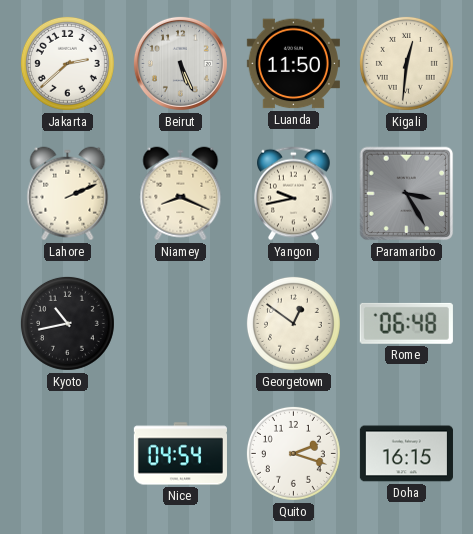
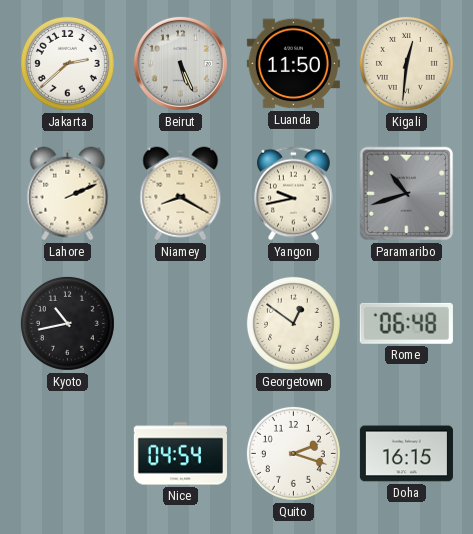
Niamey: 8:19 -> 8:20
Paramaribo: 3:25 -> 10:42
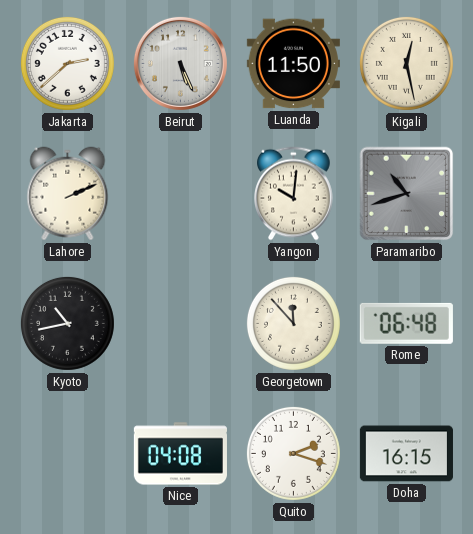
Kigali: 12:31 -> 12:28
Niamey: 8:20 -> none
Yangon: 9:43 -> 10:01
Georgetown: 12:51 -> 11:53
Nice: 04:54 -> 04:08
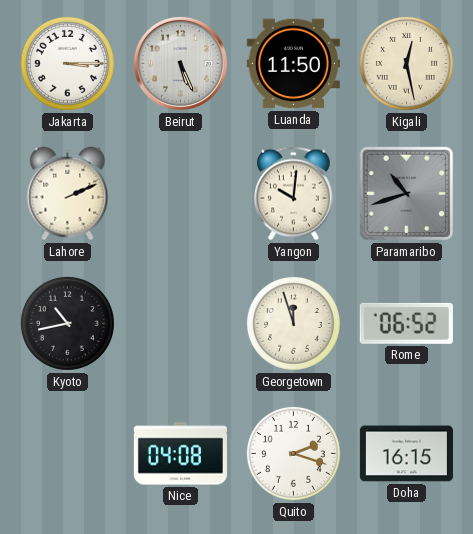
Jakarta: 2:38 -> 3:15
Georgetown: 11:53 -> 11:57
Rome: 06:48 -> 06:52
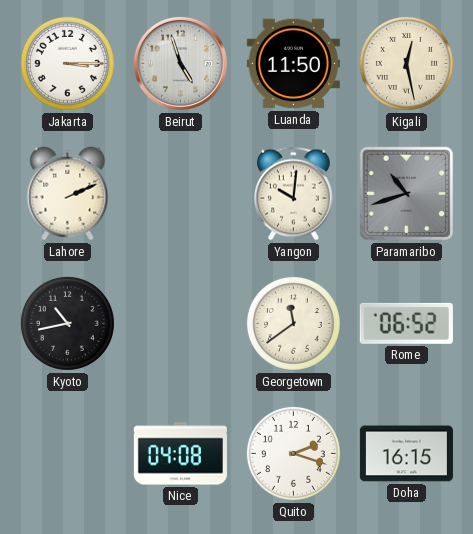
Beirut: 5:26 -> 4:57
Georgetown: 11:57 -> 11:39
